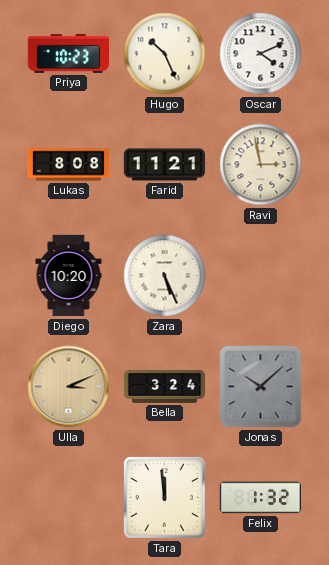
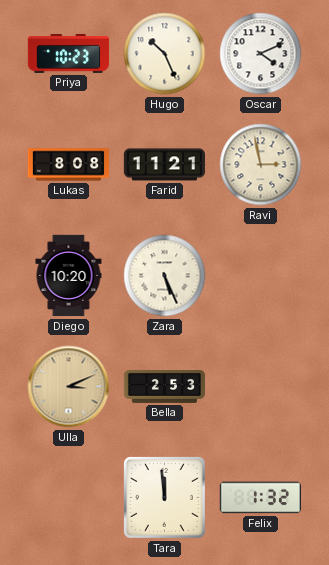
Bella: 3:24 -> 2:53
Jonas: 10:08 -> none
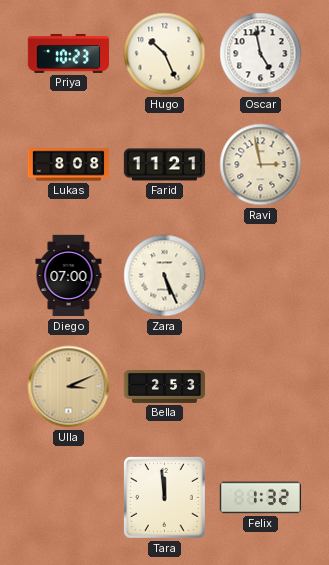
Oscar: 4:11 -> 4:58
Diego: 10:20 -> 07:00
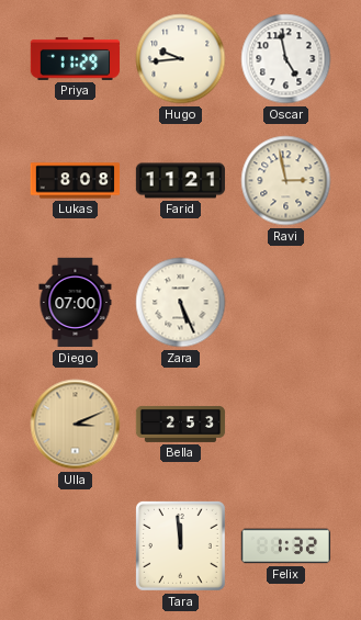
Priya: 10:23 -> 11:29
Hugo: 10:26 -> 9:44
